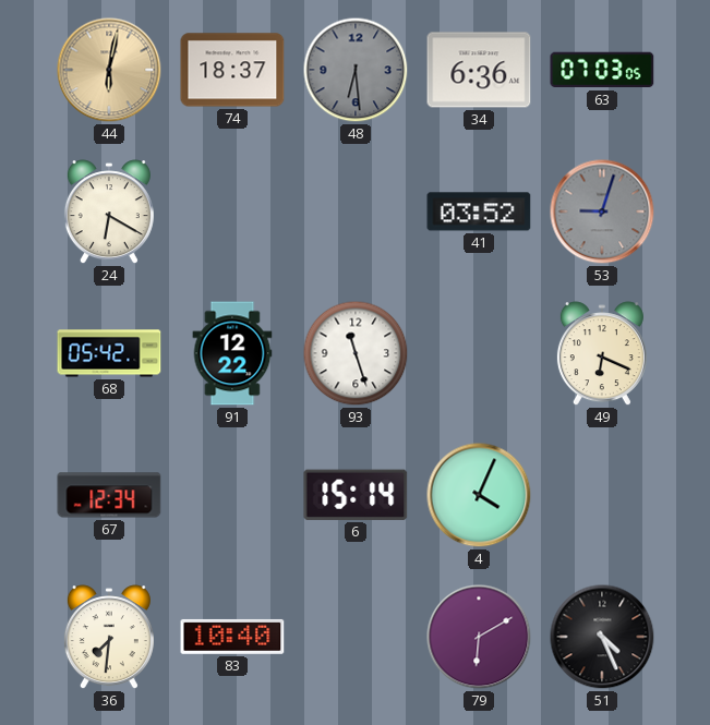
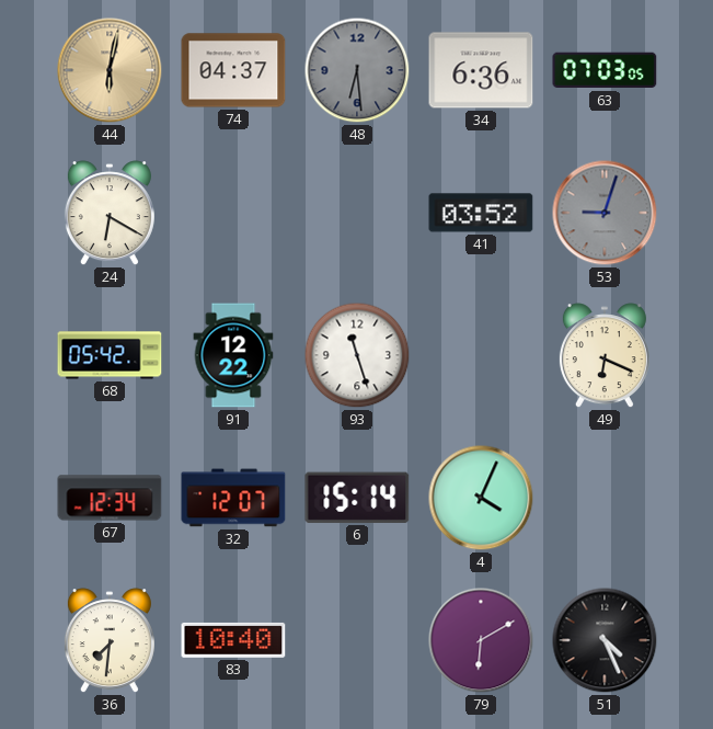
74: 18:37 -> 04:37
32: none -> 12:07
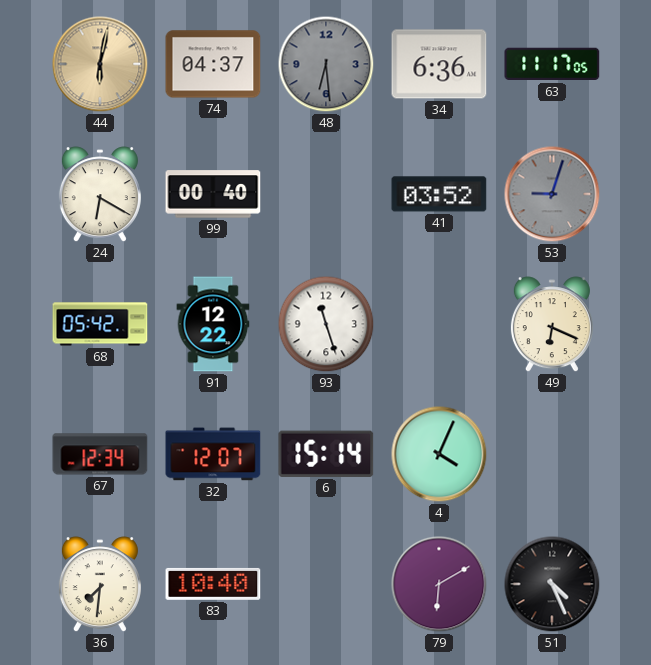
63: 07:03 -> 11:17
99: none -> 00:40
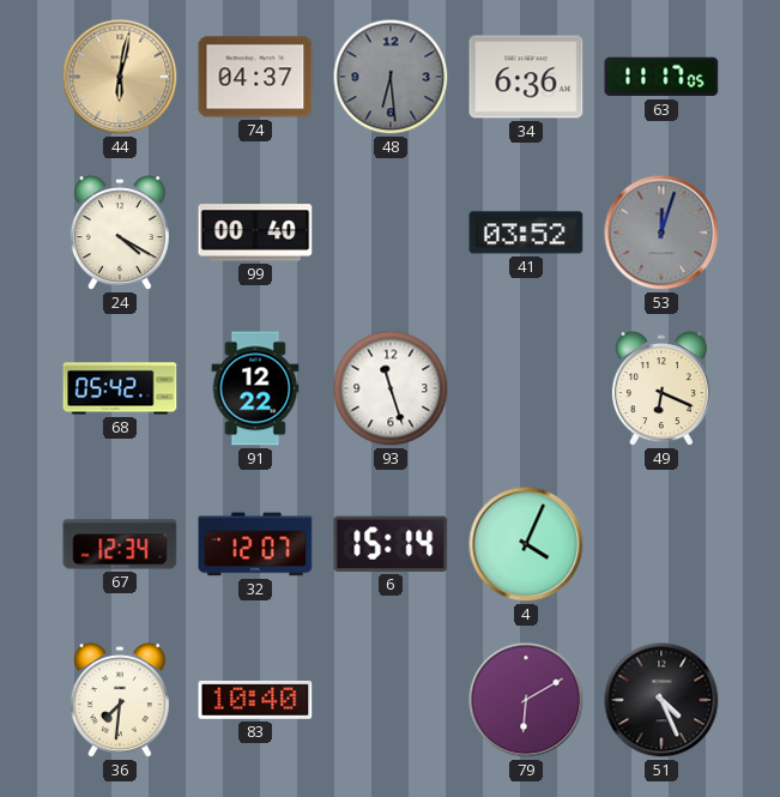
24: 6:20 -> 4:20
53: 9:03 -> 12:03
